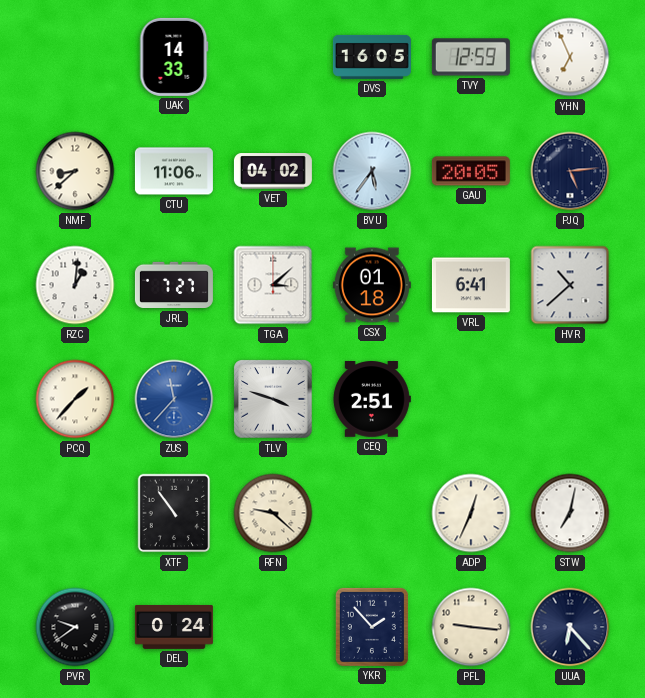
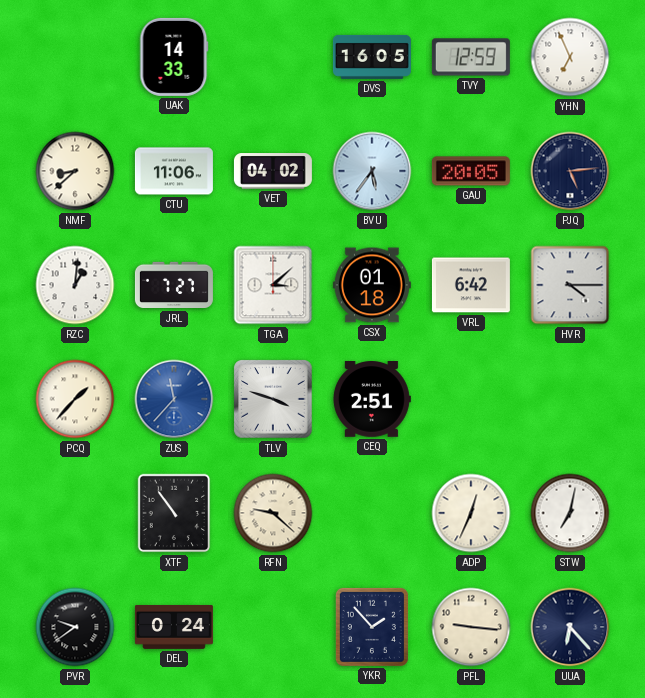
VRL: 6:41 -> 6:42
HVR: 10:38 -> 4:15
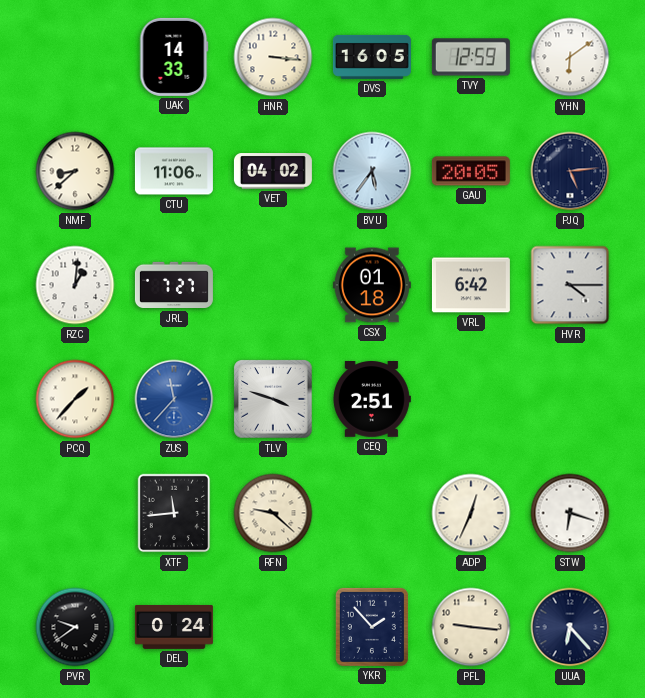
HNR: none -> 3:16
YHN: 6:56 -> 6:09
TGA: 3:08 -> none
XTF: 10:54 -> 11:44
STW: 7:02 -> 6:18
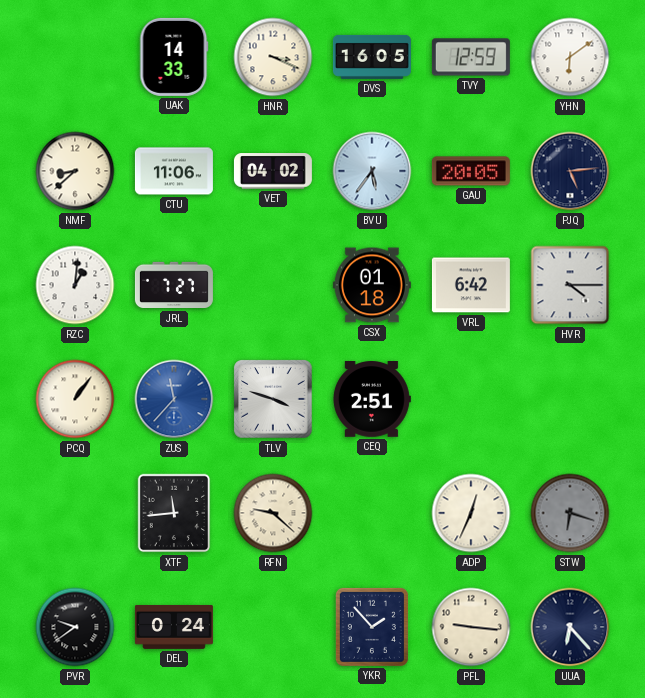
HNR: 3:16 -> 3:19
PCQ: 1:37 -> 1:06
STW dial: white -> grey
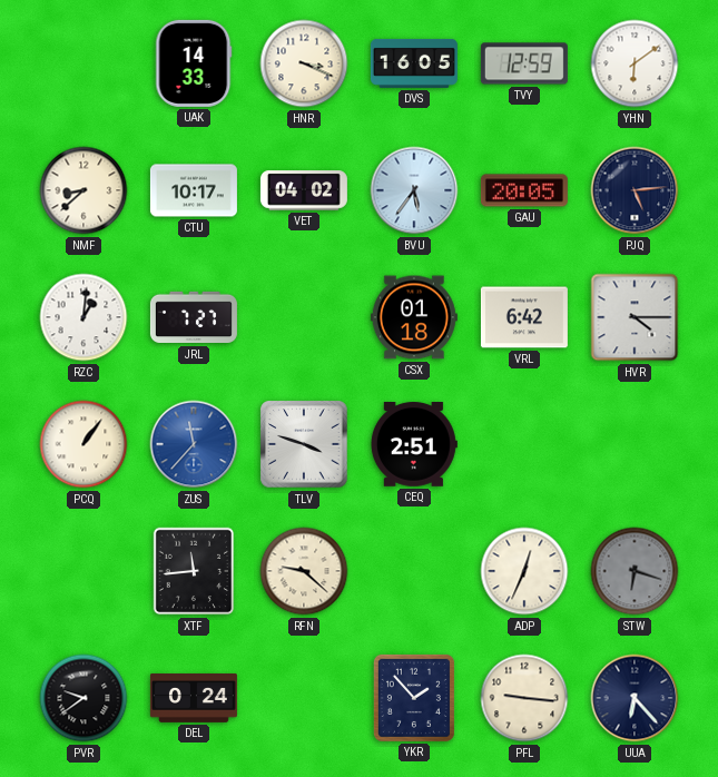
CTU: 11:06 -> 10:17
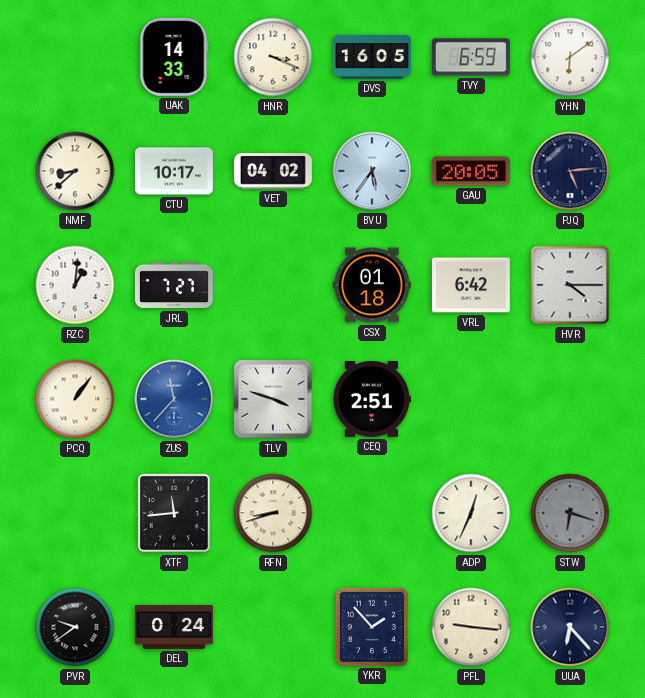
TVY: 12:59 -> 6:59
RFN: 9:22 -> 8:42
